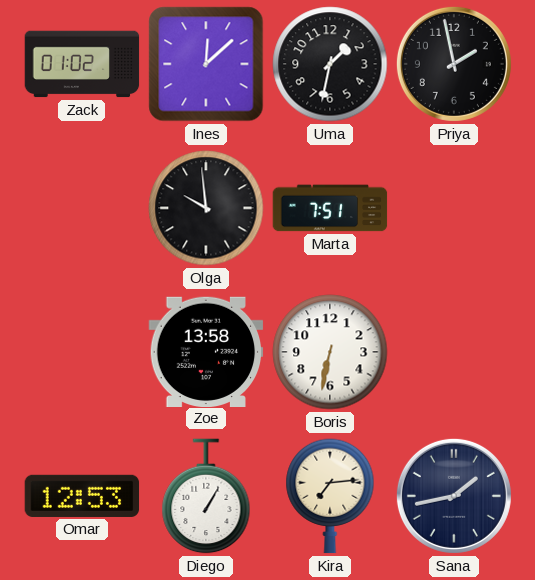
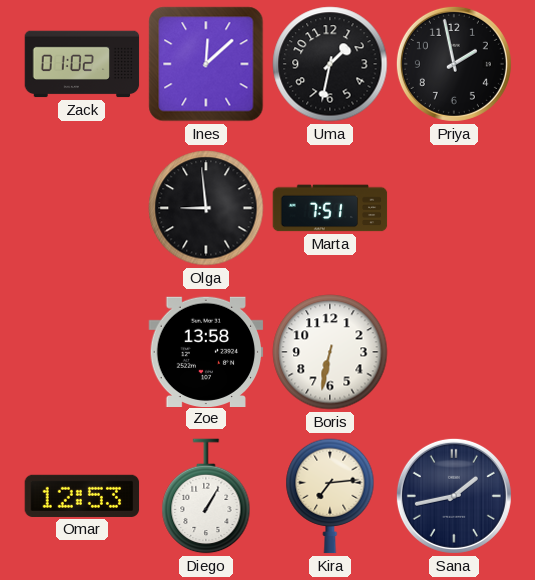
Olga: 9:59 -> 8:59
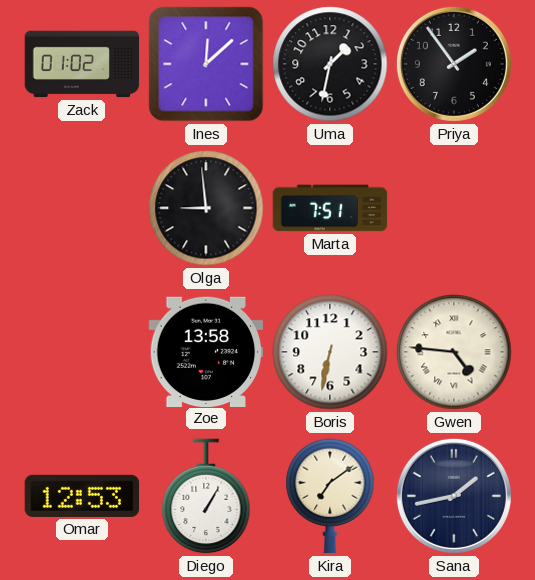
Priya: 1:58 -> 1:54
Gwen: none -> 4:46
Kira: 7:14 -> 7:09
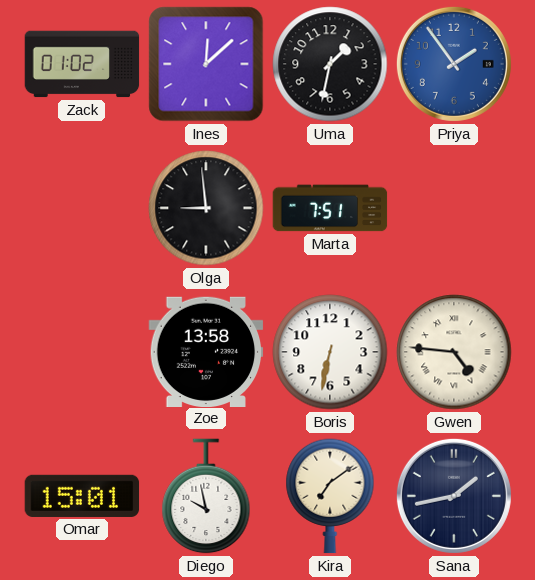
Priya dial: black -> blue
Omar: 12:53 -> 15:01
Diego: 1:05 -> 9:58
